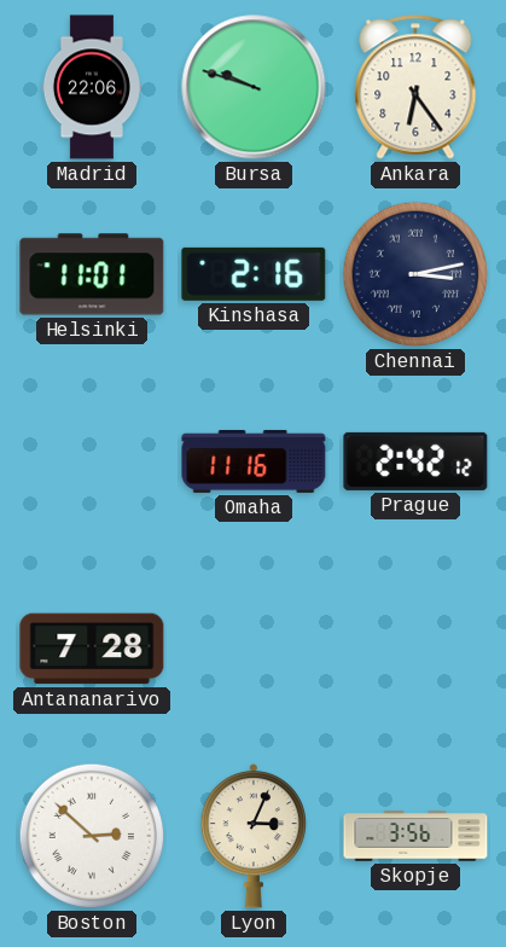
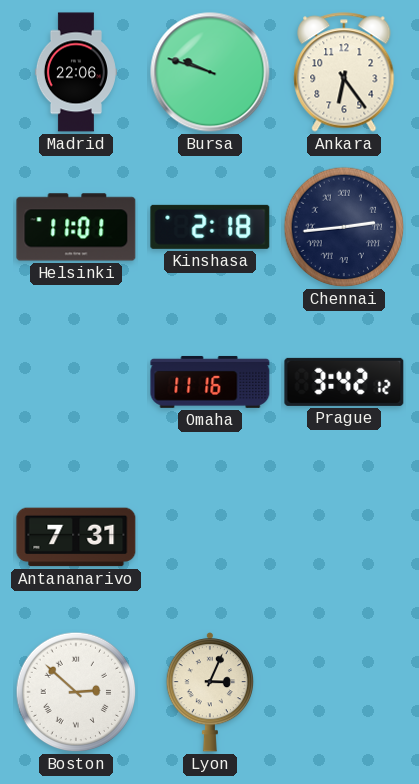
Kinshasa: 2:16 -> 2:18
Chennai: 3:13 -> 2:44
Prague: 2:42 -> 3:42
Antananarivo: 7:28 -> 7:31
Skopje: 3:56 -> none
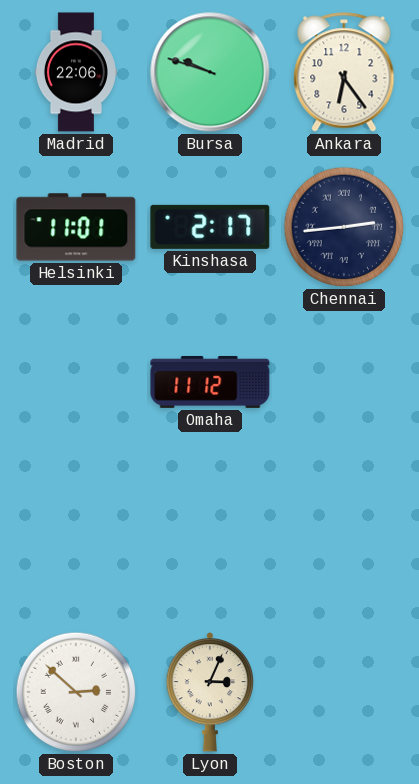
Kinshasa: 2:18 -> 2:17
Omaha: 11:16 -> 11:12
Prague: 3:42 -> none
Antananarivo: 7:31 -> none
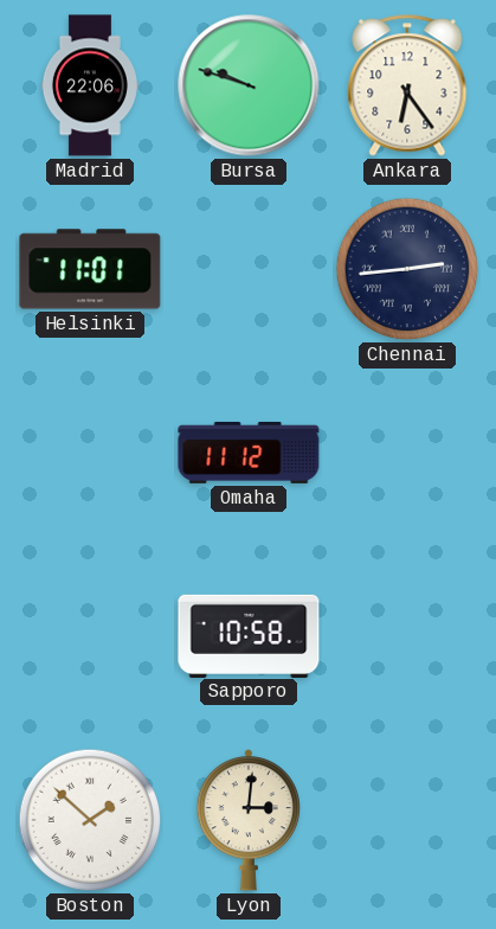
Kinshasa: 2:17 -> none
Sapporo: none -> 10:58
Boston: 2:52 -> 1:52
Lyon: 3:04 -> 3:01
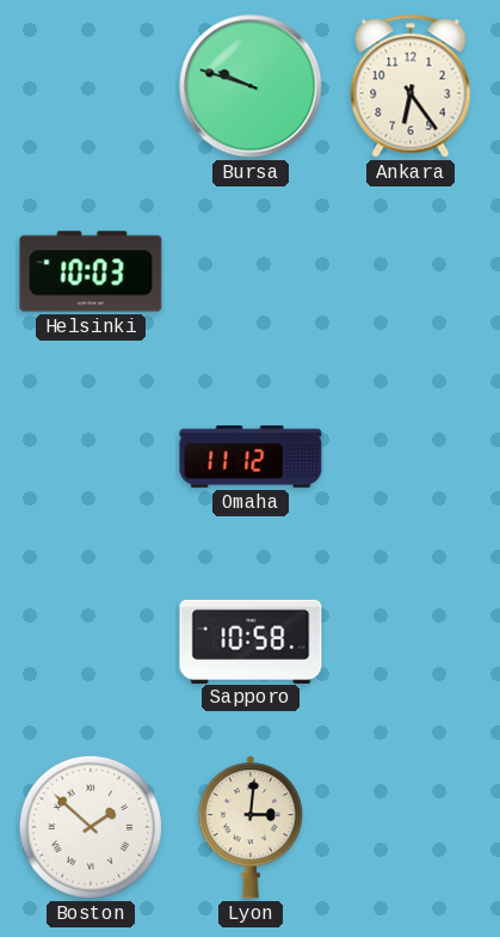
Madrid: 22:06 -> none
Helsinki: 11:01 -> 10:03
Chennai: 2:44 -> none
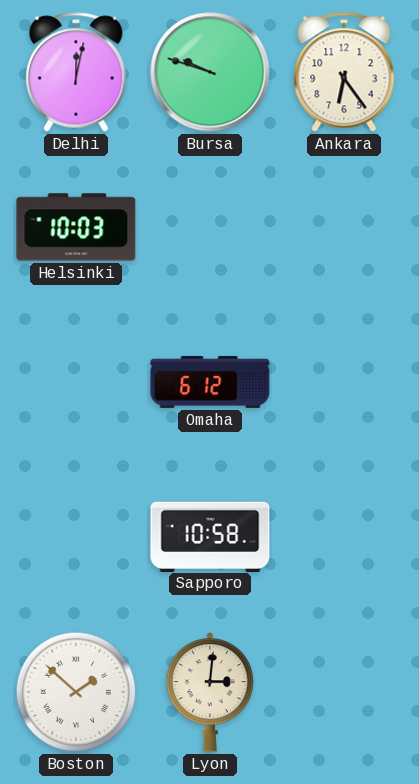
Delhi: none -> 12:02
Omaha: 11:12 -> 6:12
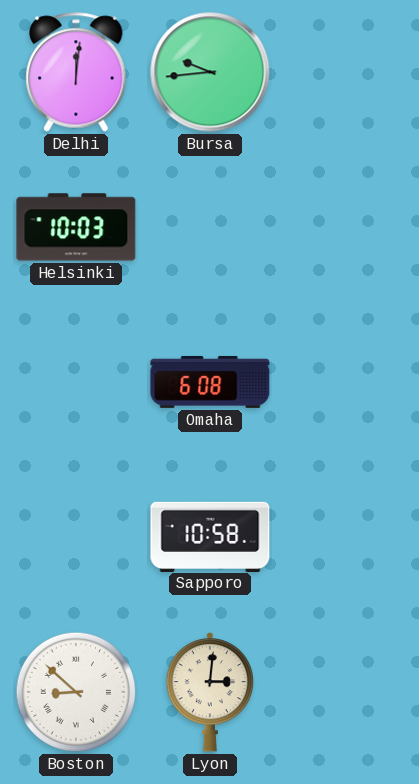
Delhi: 12:02 -> 12:01
Bursa: 9:48 -> 9:44
Ankara: 6:24 -> none
Omaha: 6:12 -> 6:08
Boston: 1:52 -> 8:52
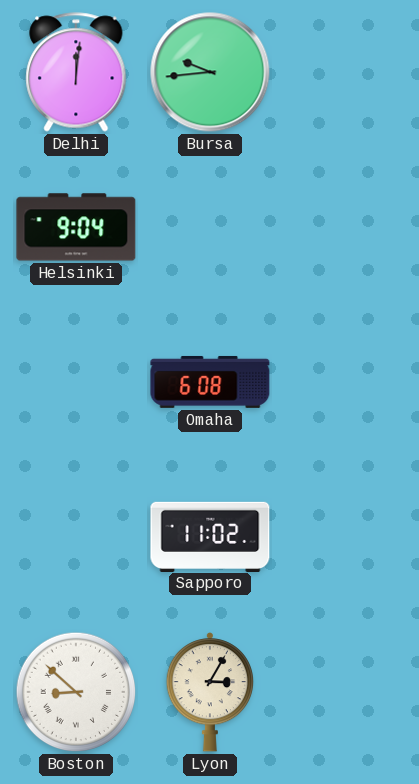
Helsinki: 10:03 -> 9:04
Sapporo: 10:58 -> 11:02
Lyon: 3:01 -> 3:05
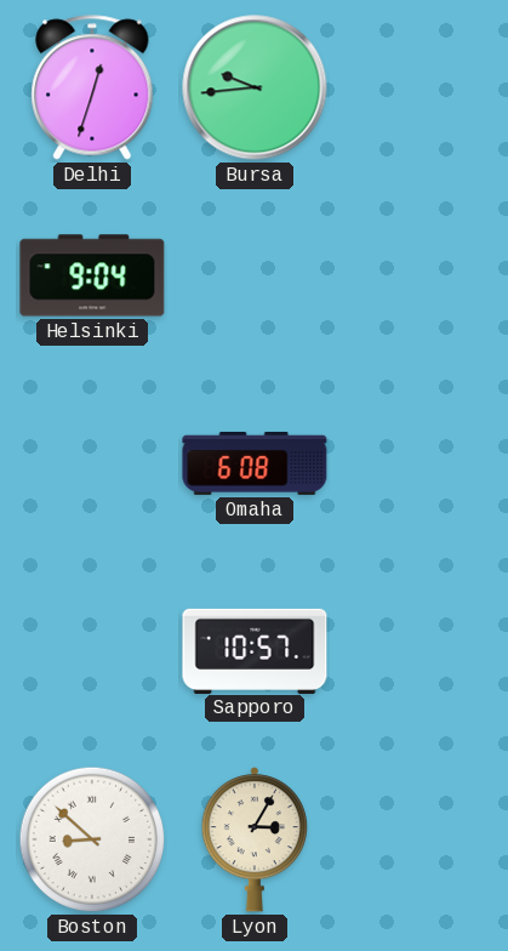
Delhi: 12:01 -> 12:33
Sapporo: 11:02 -> 10:57
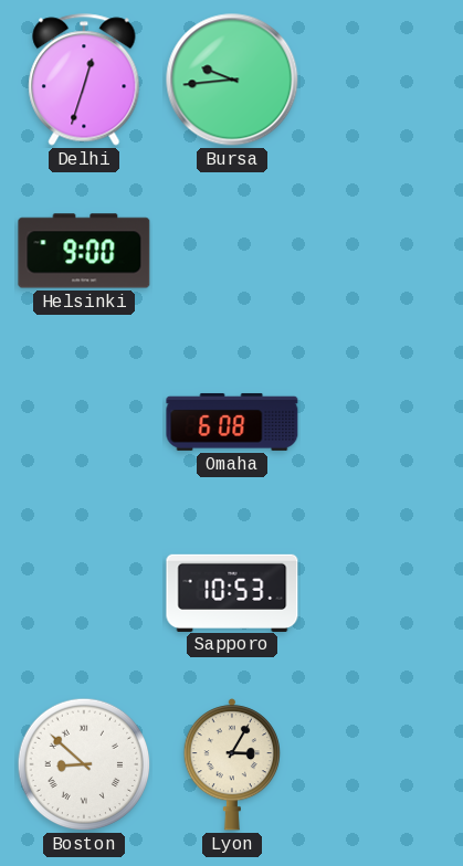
Helsinki: 9:04 -> 9:00
Sapporo: 10:57 -> 10:53
